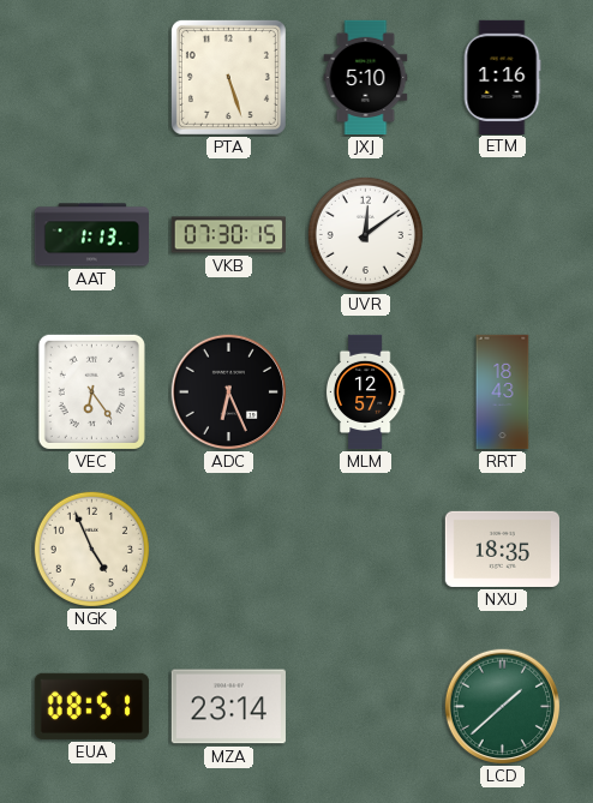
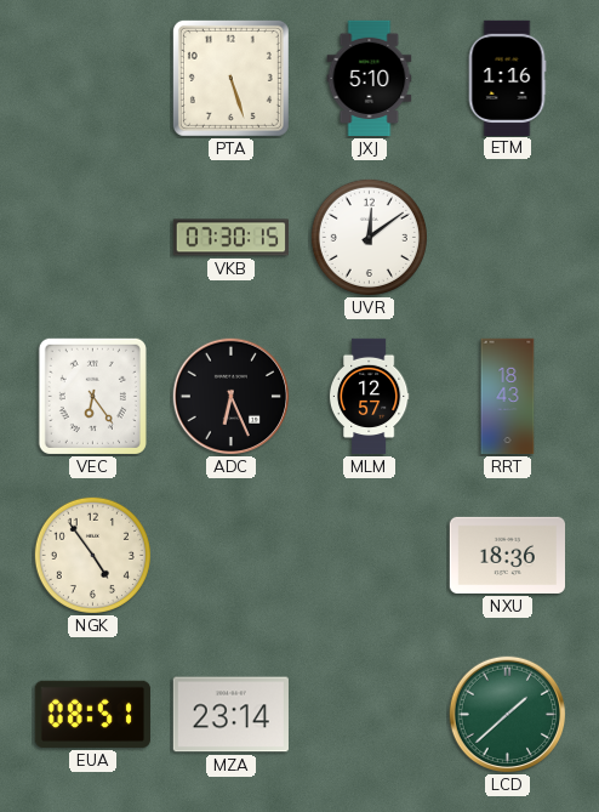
AAT: 1:13 -> none
NGK: 4:56 -> 4:54
NXU: 18:35 -> 18:36
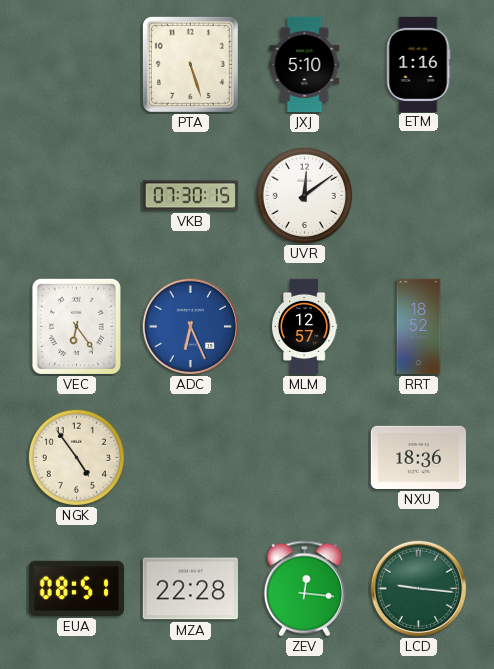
ADC dial: black -> blue
RRT: 18:43 -> 18:52
MZA: 23:14 -> 22:28
ZEV: none -> 12:16
LCD: 1:38 -> 9:16
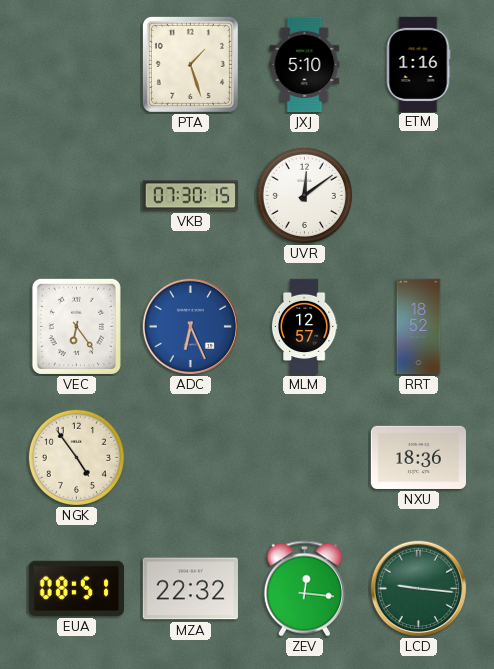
PTA: 5:27 -> 1:27
MZA: 22:28 -> 22:32
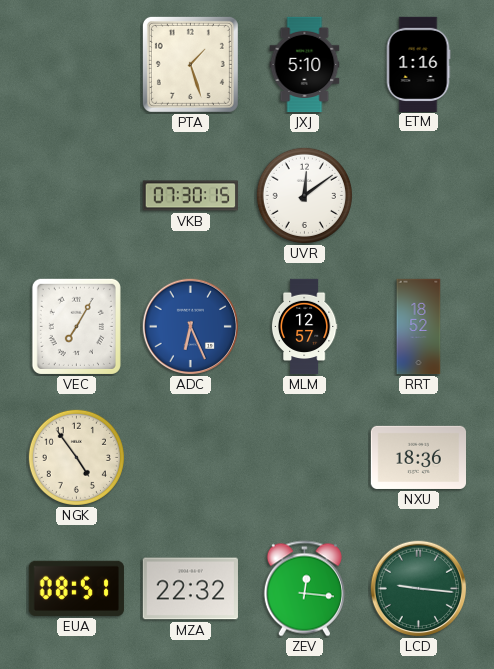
VEC: 6:24 -> 7:05
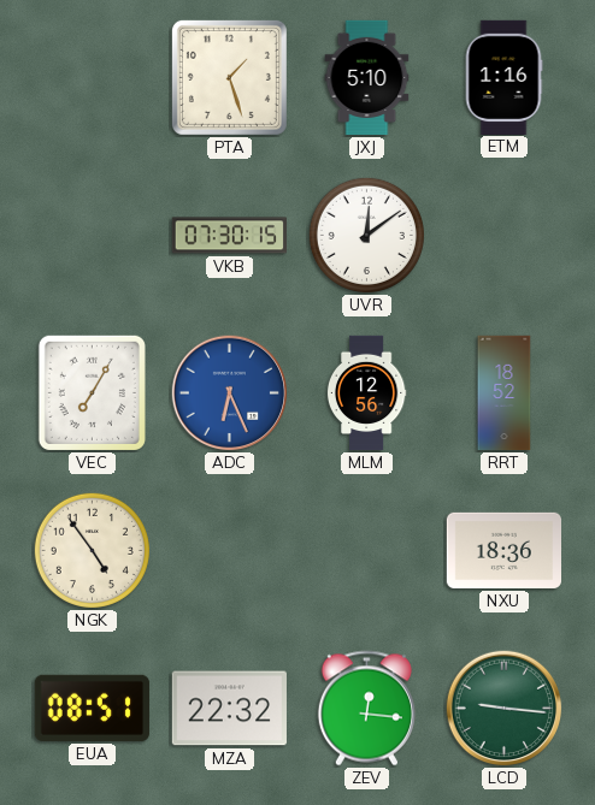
MLM: 12:57 -> 12:56
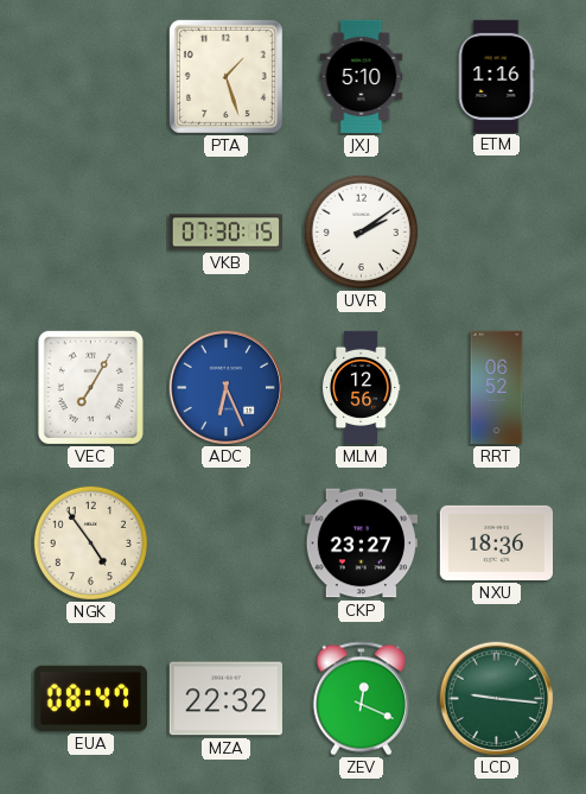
UVR: 12:09 -> 2:09
RRT: 18:52 -> 06:52
CKP: none -> 23:27
EUA: 08:51 -> 08:47
ZEV: 12:16 -> 12:19
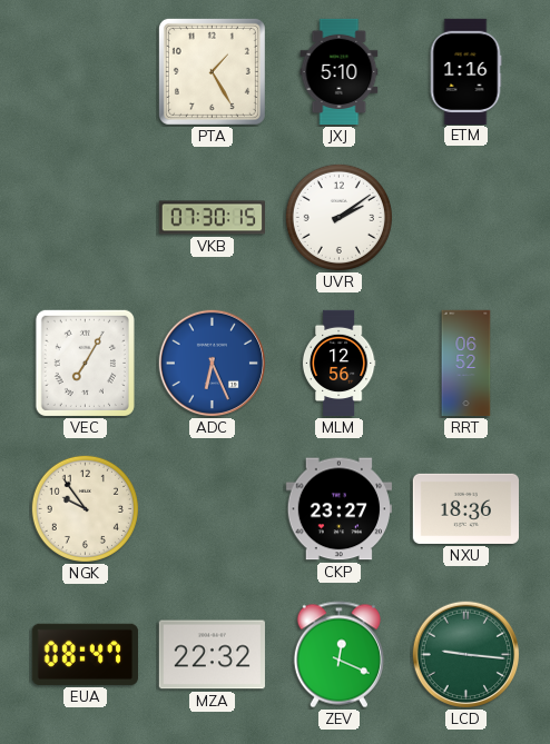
PTA: 1:27 -> 1:25
NGK: 4:54 -> 9:54
